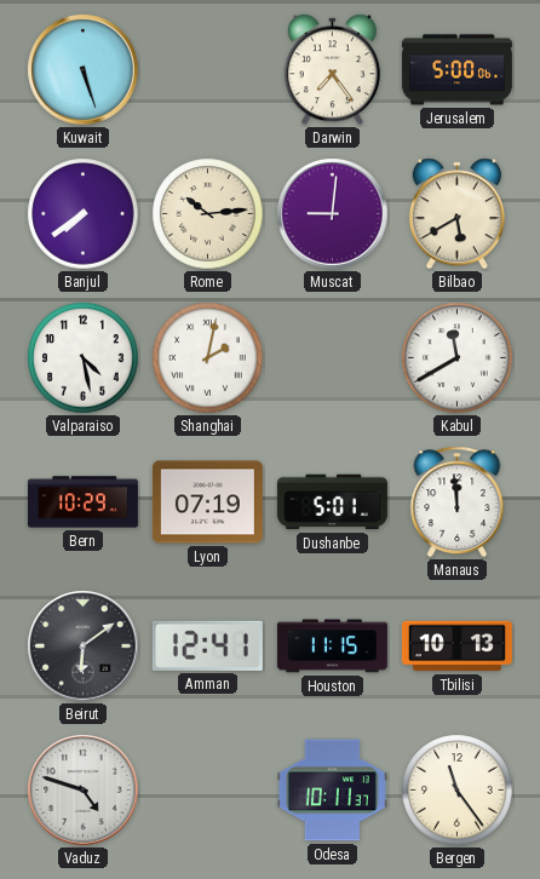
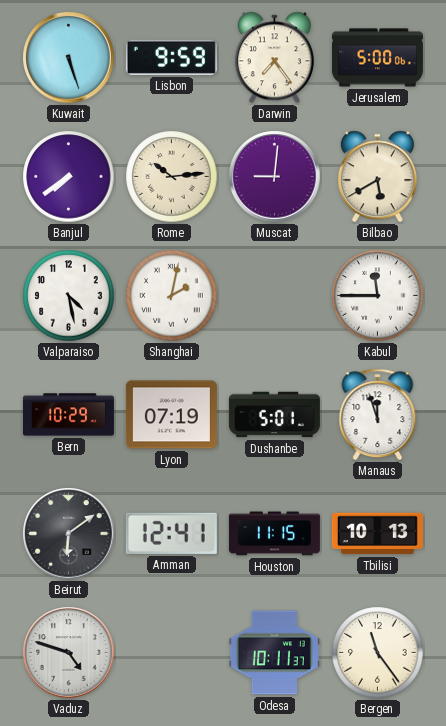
Lisbon: none -> 9:59
Kabul: 11:40 -> 11:45
Manaus: 11:59 -> 11:57
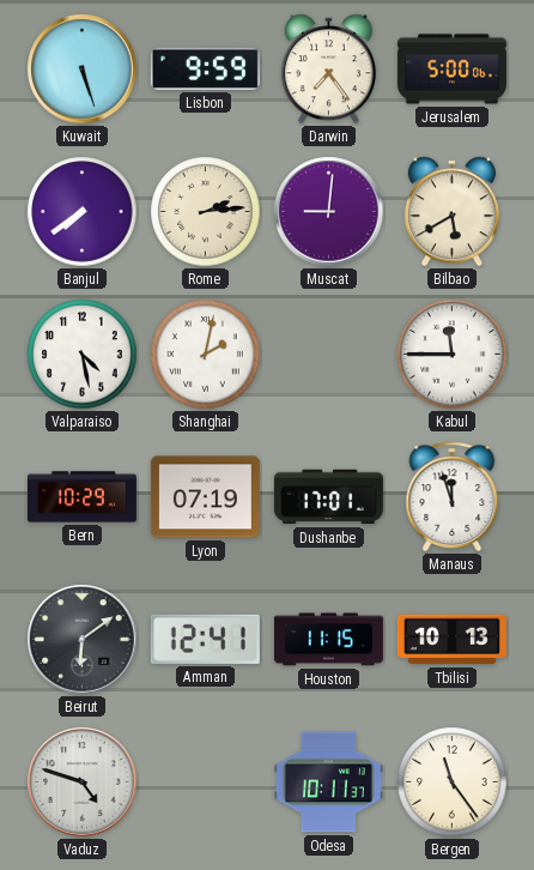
Rome: 10:14 -> 2:14
Dushanbe: 5:01 -> 17:01
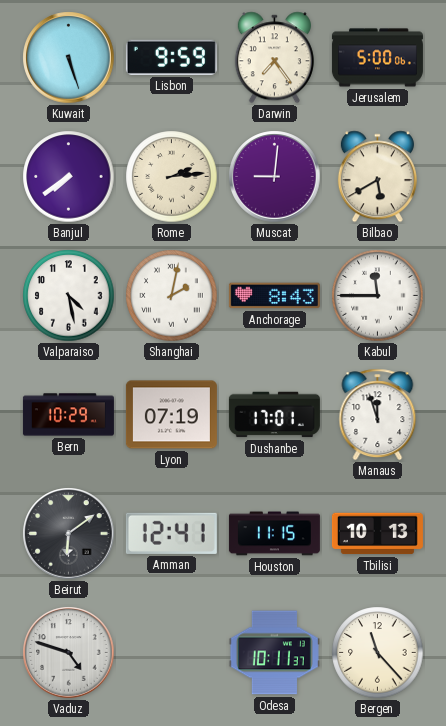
Anchorage: none -> 8:43
Bergen: 11:24 -> 11:23
